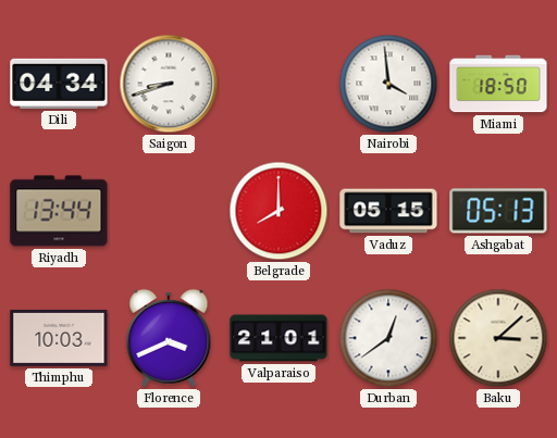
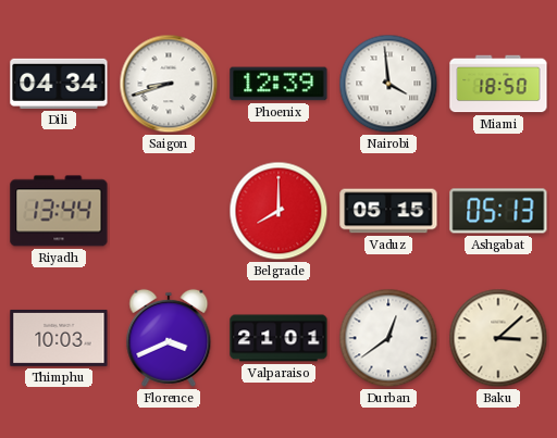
Phoenix: none -> 12:39
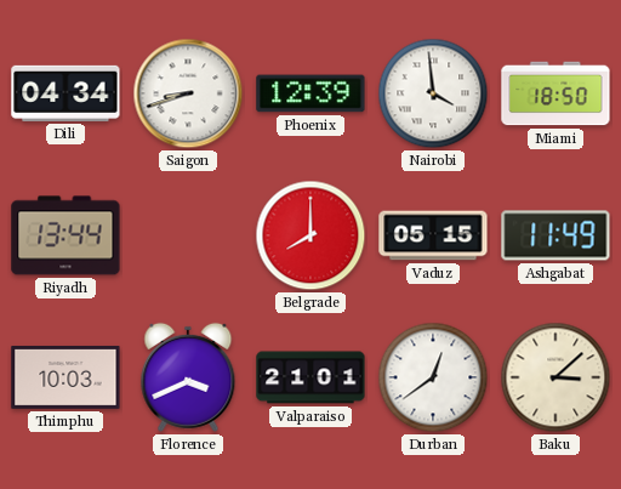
Ashgabat: 05:13 -> 11:49
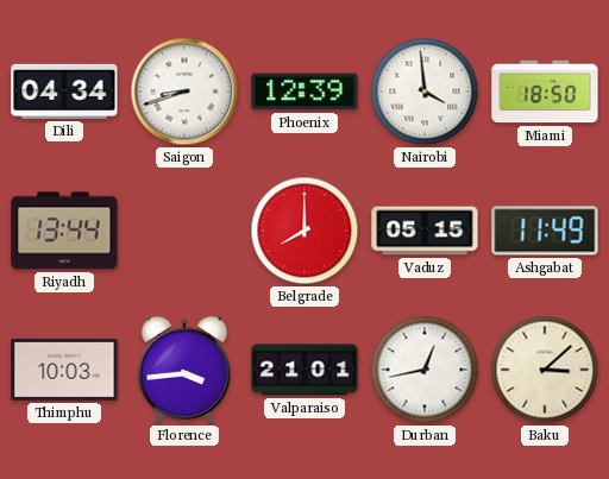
Florence: 3:41 -> 3:44
Durban: 12:39 -> 12:43
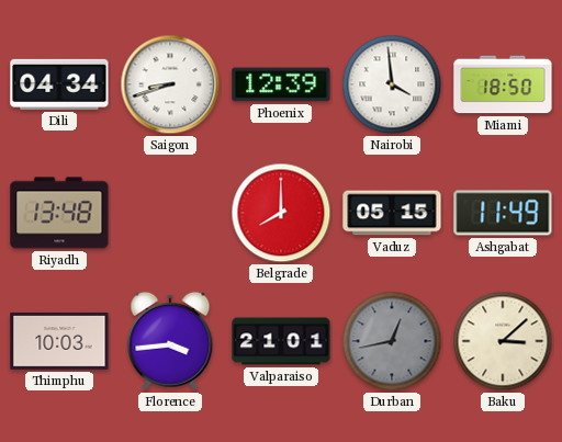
Riyadh: 13:44 -> 13:48
Durban dial: white -> grey
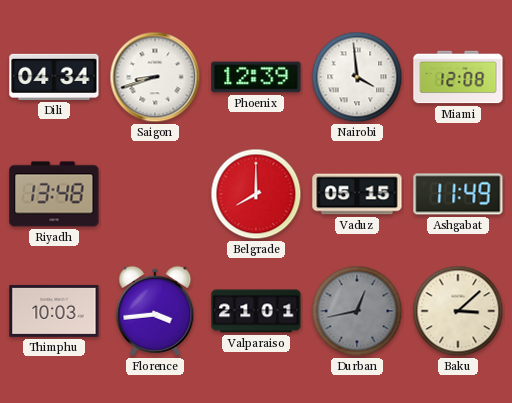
Miami: 18:50 -> 12:08
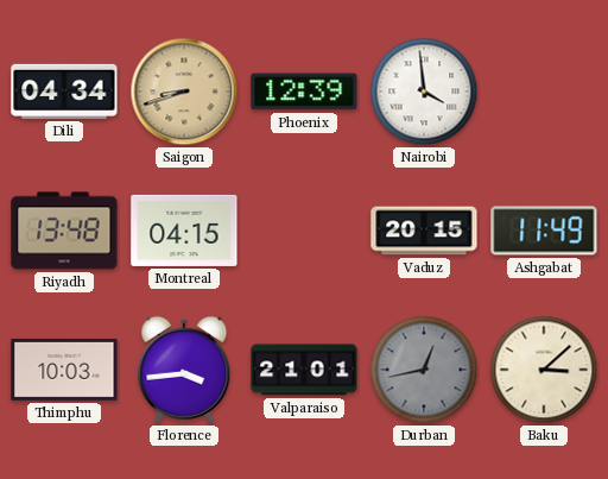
Saigon dial: white -> champagne
Miami: 12:08 -> none
Montreal: none -> 04:15
Belgrade: 8:00 -> none
Vaduz: 05:15 -> 20:15
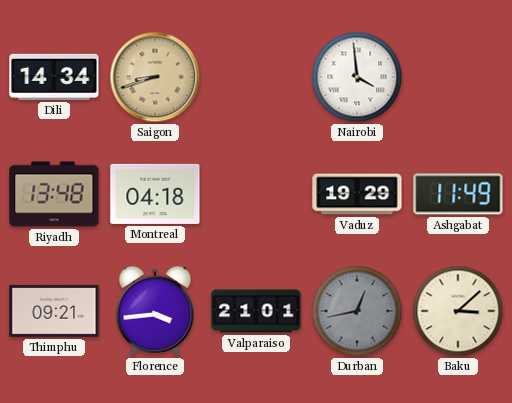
Dili: 04:34 -> 14:34
Phoenix: 12:39 -> none
Montreal: 04:15 -> 04:18
Vaduz: 20:15 -> 19:29
Thimphu: 10:03 -> 09:21
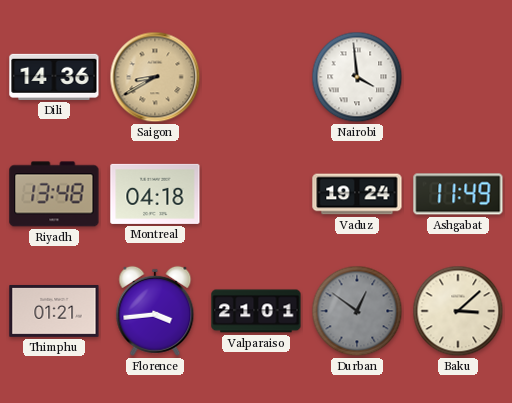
Dili: 14:34 -> 14:36
Saigon: 8:42 -> 8:40
Vaduz: 19:29 -> 19:24
Thimphu: 09:21 -> 01:21
Durban: 12:43 -> 12:51
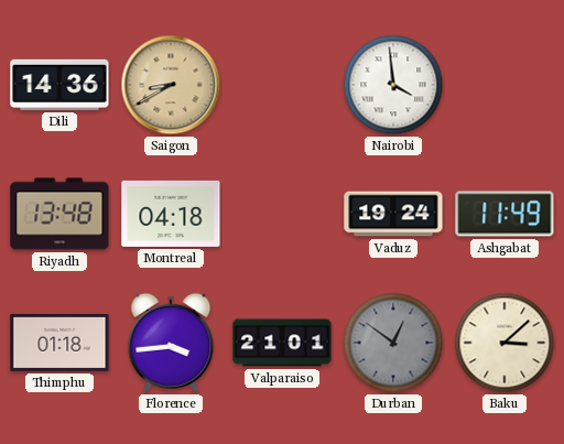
Thimphu: 01:21 -> 01:18
